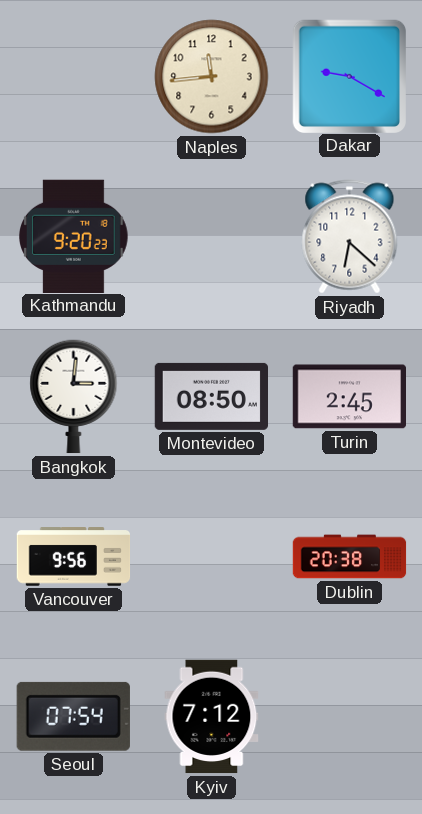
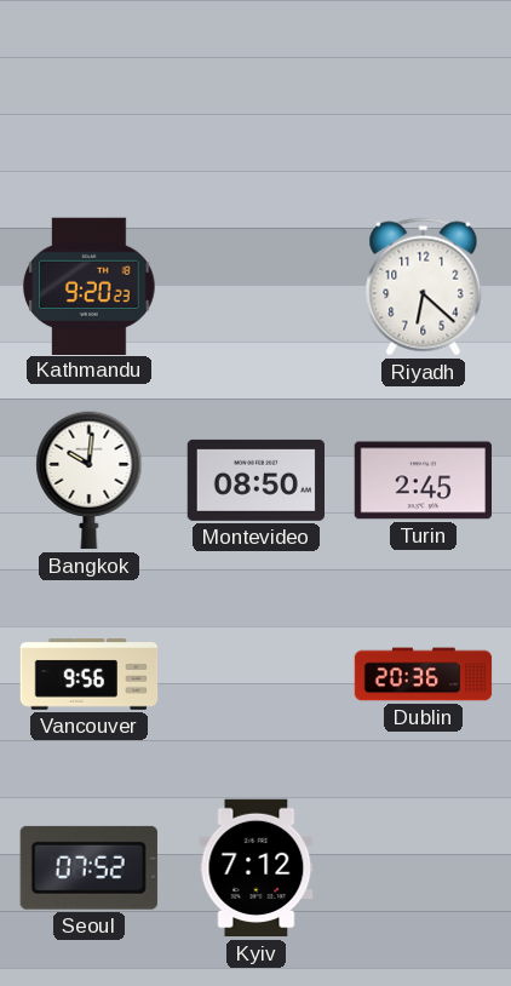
Naples: 11:44 -> none
Dakar: 9:20 -> none
Bangkok: 3:01 -> 10:01
Dublin: 20:38 -> 20:36
Seoul: 07:54 -> 07:52
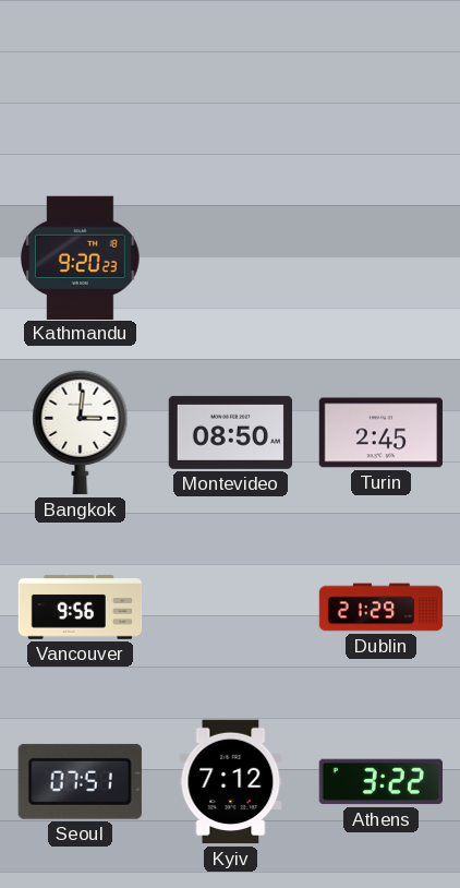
Riyadh: 6:22 -> none
Bangkok: 10:01 -> 3:01
Dublin: 20:36 -> 21:29
Seoul: 07:52 -> 07:51
Athens: none -> 3:22
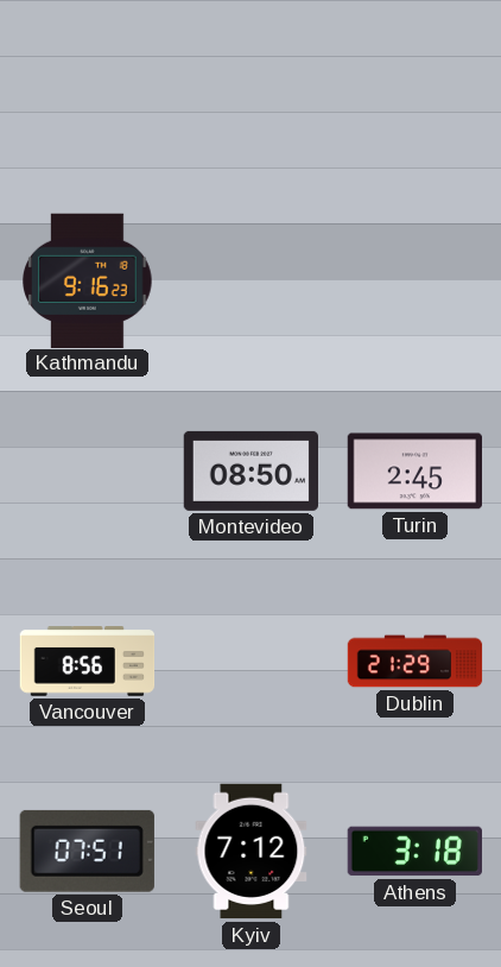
Kathmandu: 9:20 -> 9:16
Bangkok: 3:01 -> none
Vancouver: 9:56 -> 8:56
Athens: 3:22 -> 3:18
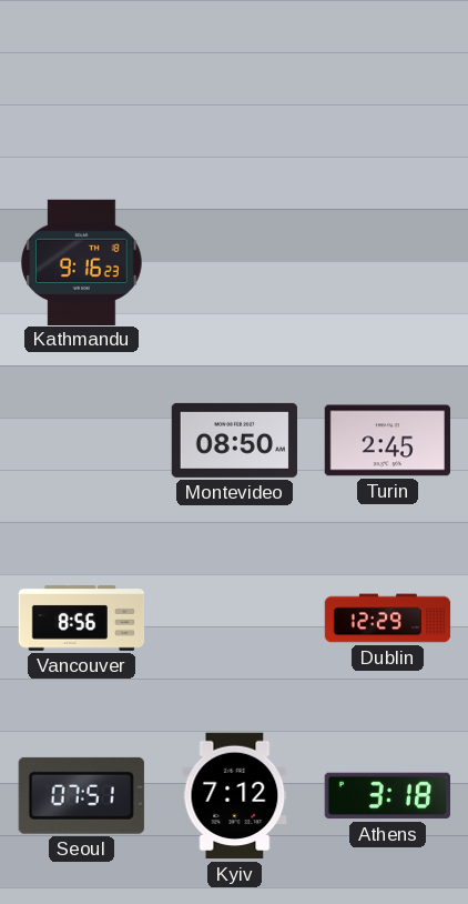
Dublin: 21:29 -> 12:29
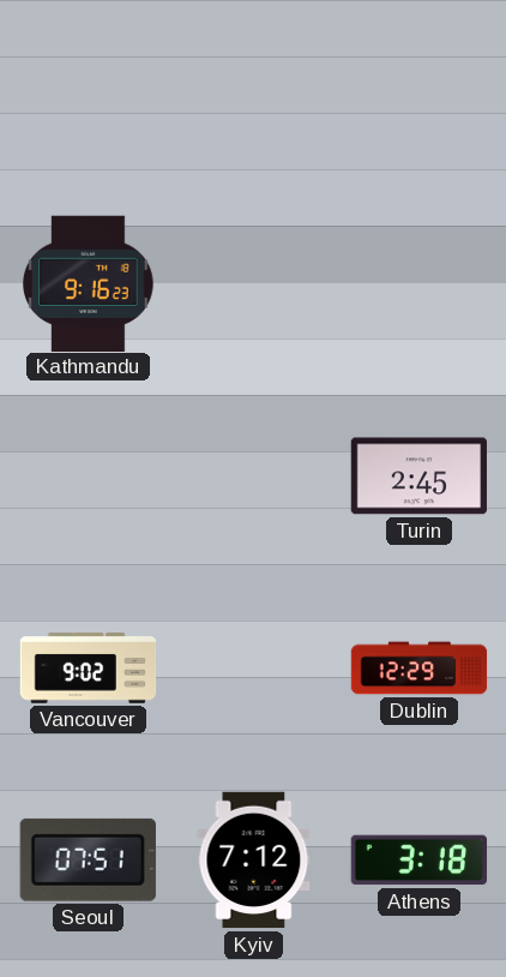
Montevideo: 08:50 -> none
Vancouver: 8:56 -> 9:02
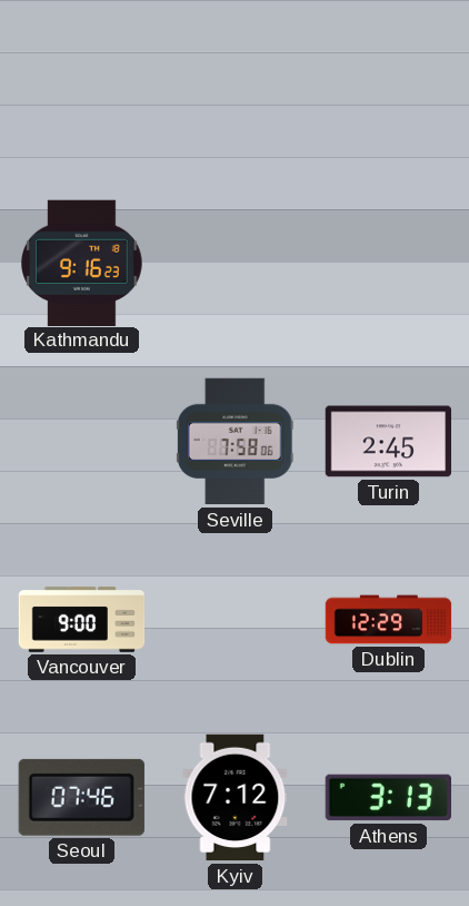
Seville: none -> 7:58
Vancouver: 9:02 -> 9:00
Seoul: 07:51 -> 07:46
Athens: 3:18 -> 3:13
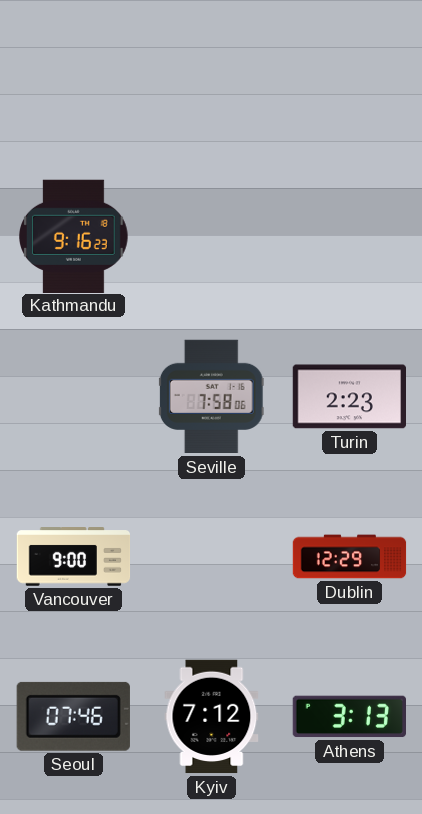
Turin: 2:45 -> 2:23
